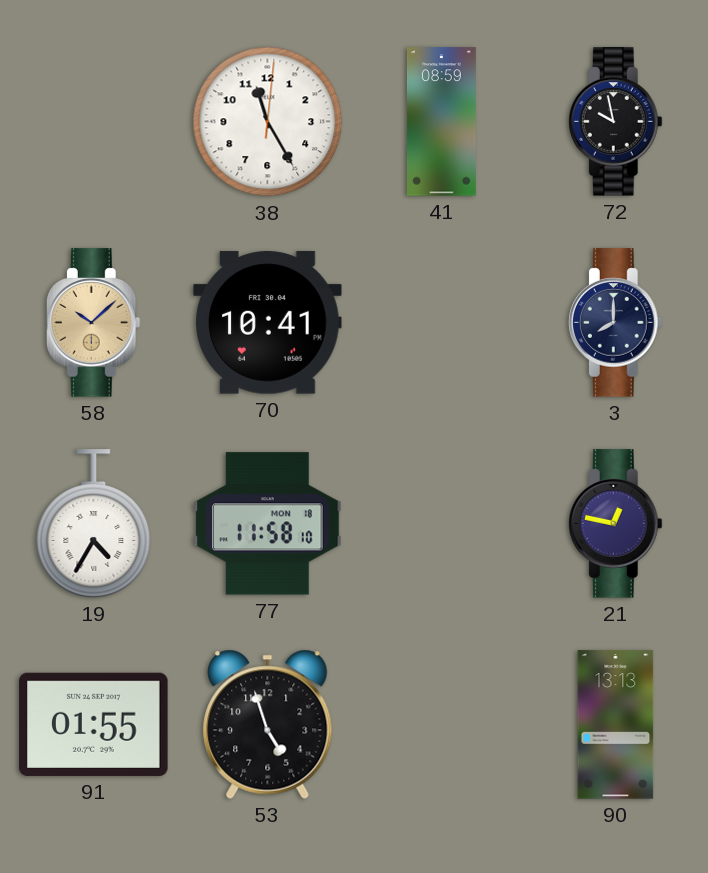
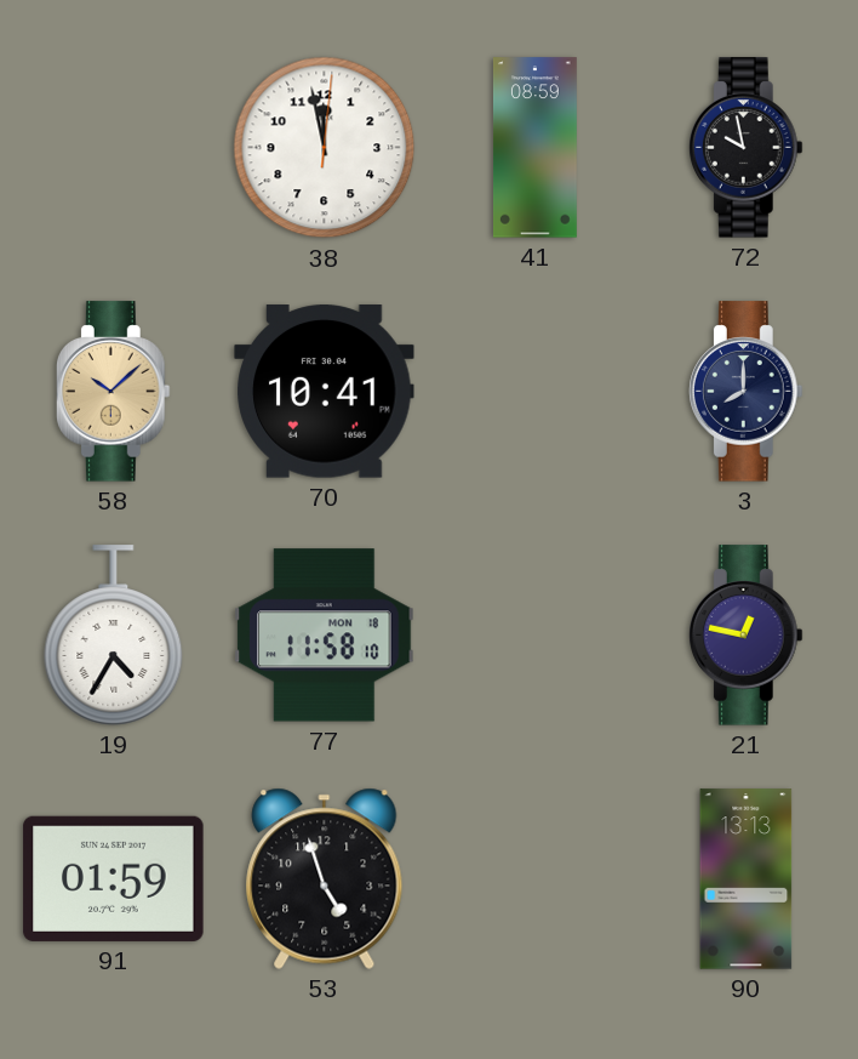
38: 11:25 -> 11:58
91: 01:55 -> 01:59
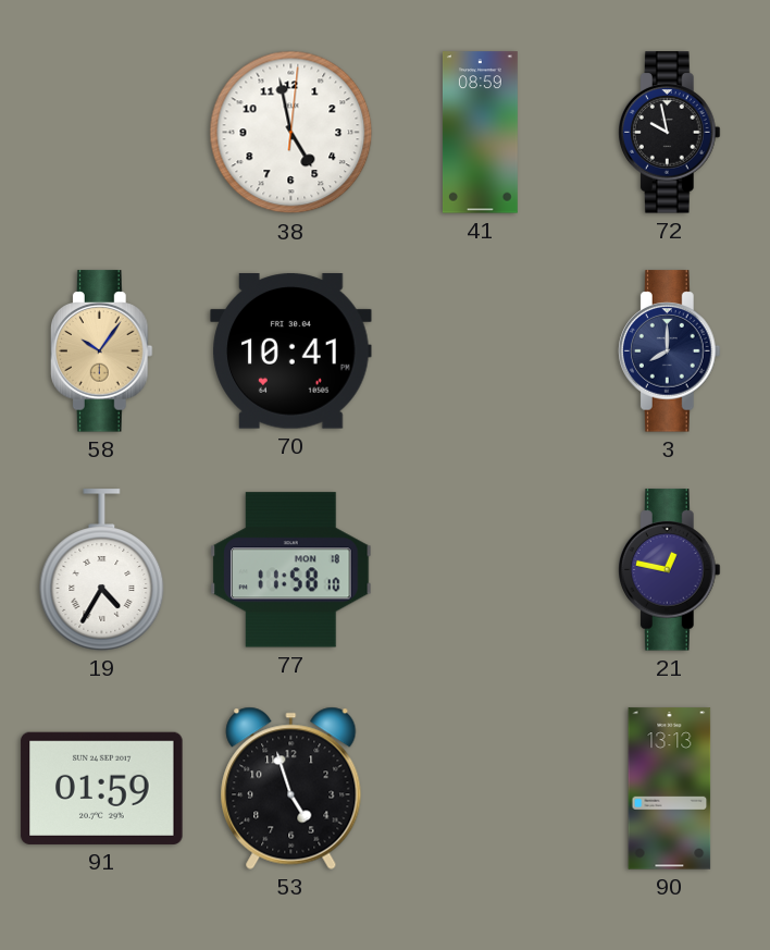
38: 11:58 -> 4:58
58: 10:08 -> 10:06
